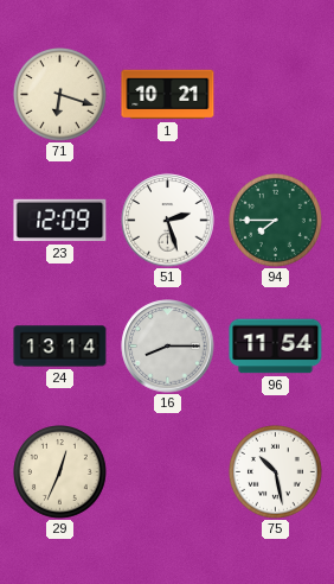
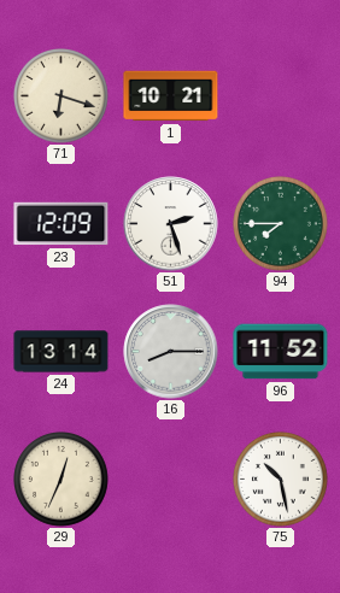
96: 11:54 -> 11:52
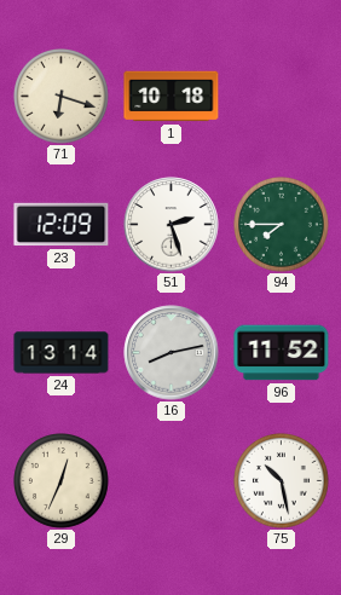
1: 10:21 -> 10:18
16: 8:15 -> 8:13
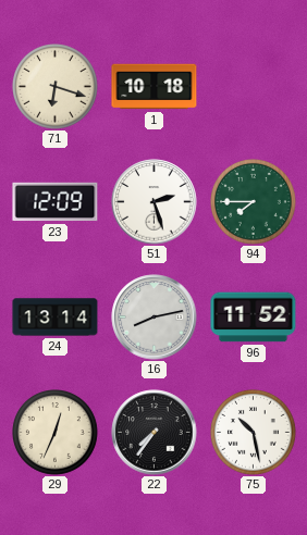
22: none -> 7:36
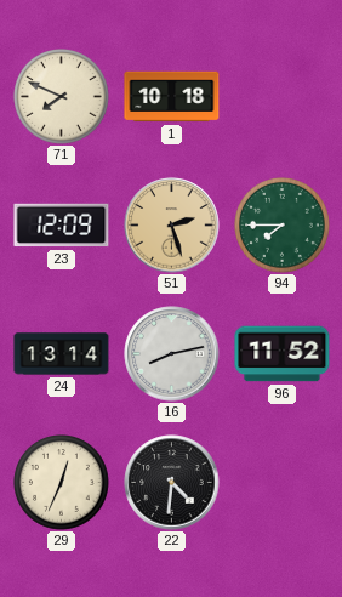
71: 6:18 -> 7:49
51 dial: white -> champagne
22: 7:36 -> 4:31
75: 10:28 -> none
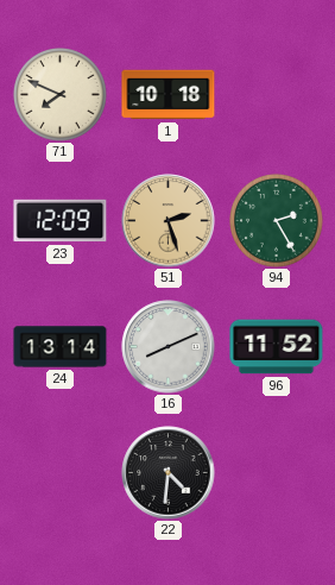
94: 7:45 -> 2:25
16: 8:13 -> 8:11
29: 12:34 -> none
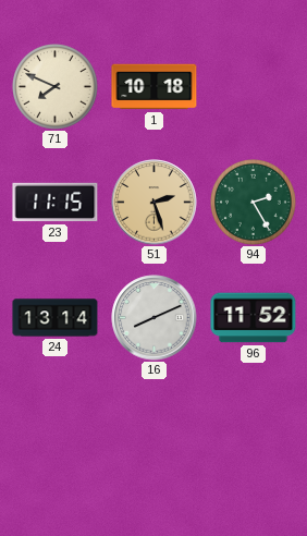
23: 12:09 -> 11:15
22: 4:31 -> none
